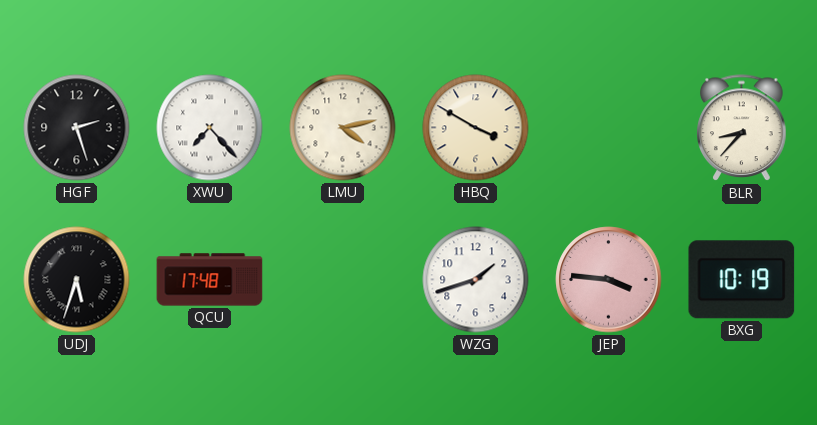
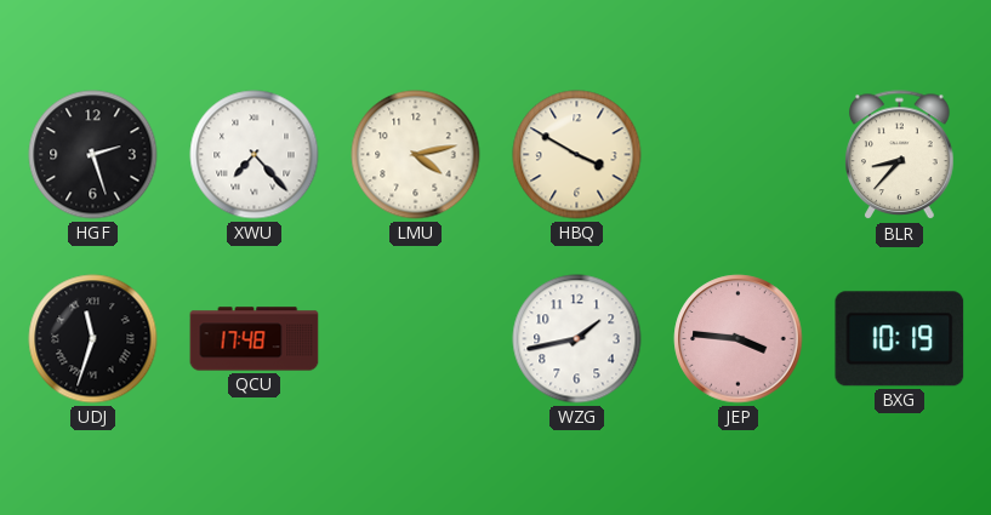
UDJ: 5:33 -> 11:33
WZG: 1:42 -> 1:43
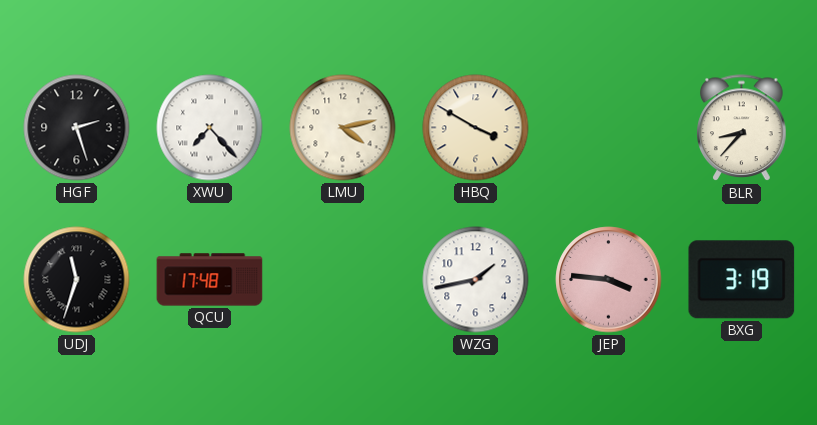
BXG: 10:19 -> 3:19
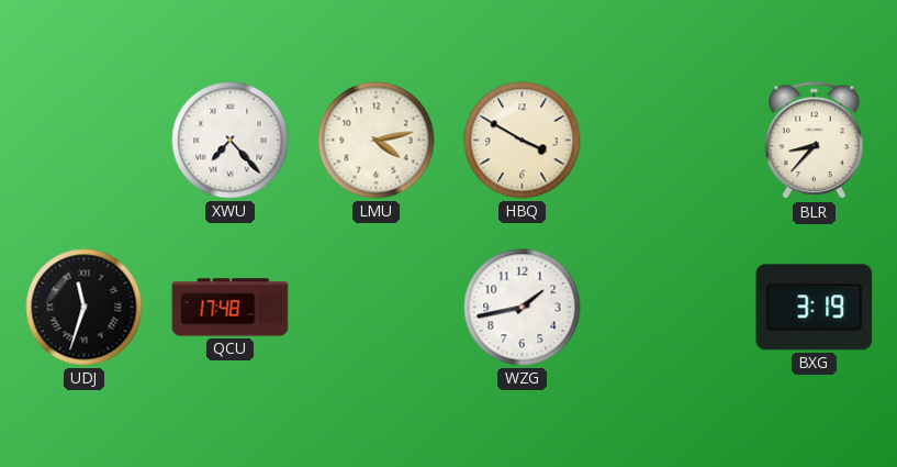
HGF: 2:27 -> none
JEP: 3:46 -> none
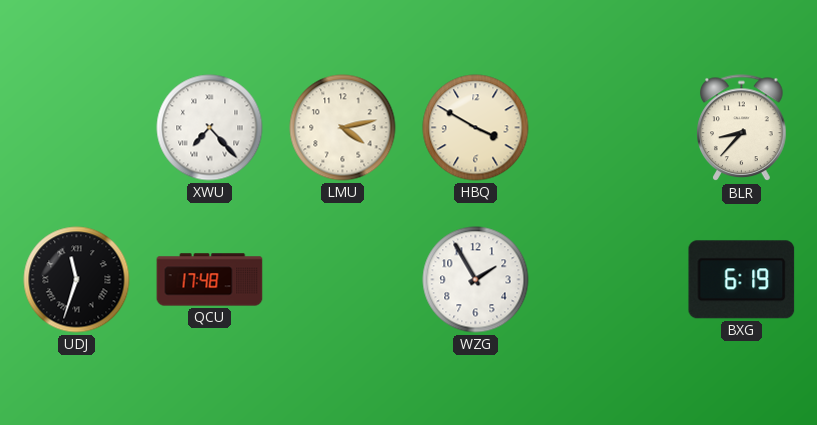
WZG: 1:43 -> 1:55
BXG: 3:19 -> 6:19
